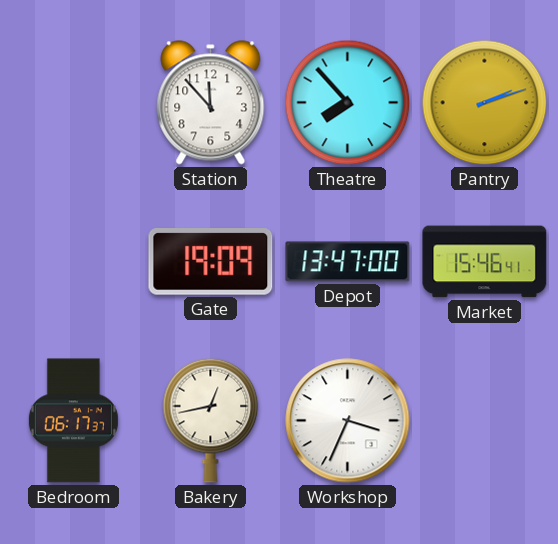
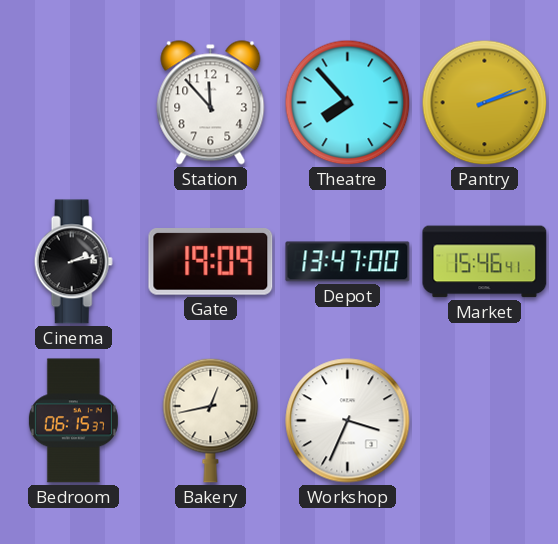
Cinema: none -> 2:13
Bedroom: 06:17 -> 06:15
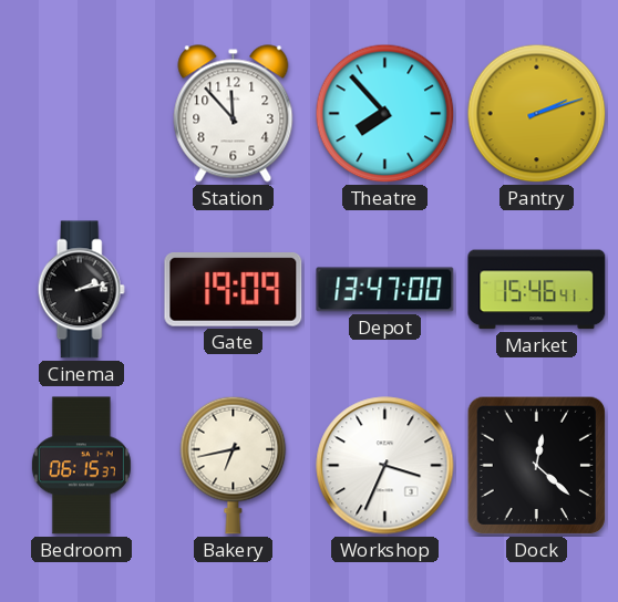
Bakery: 12:43 -> 6:43
Dock: none -> 12:22
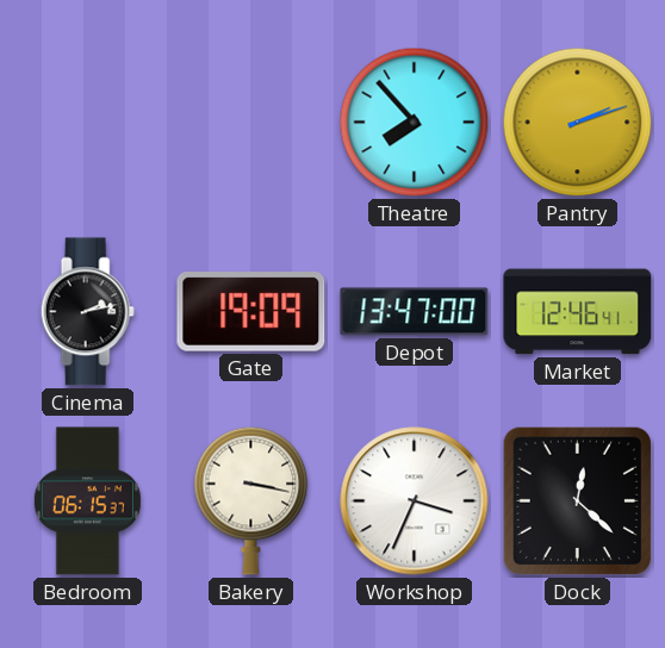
Station: 11:53 -> none
Market: 15:46 -> 12:46
Bakery: 6:43 -> 3:17
